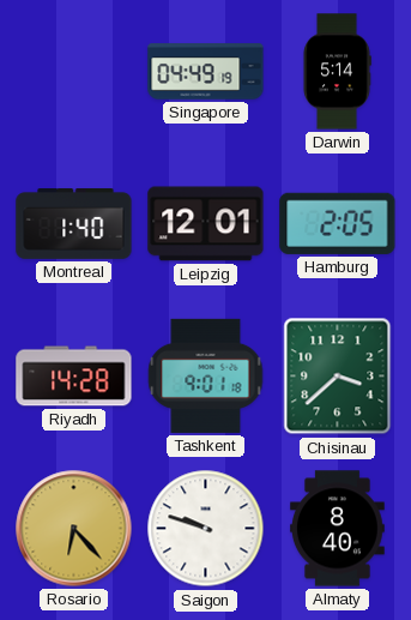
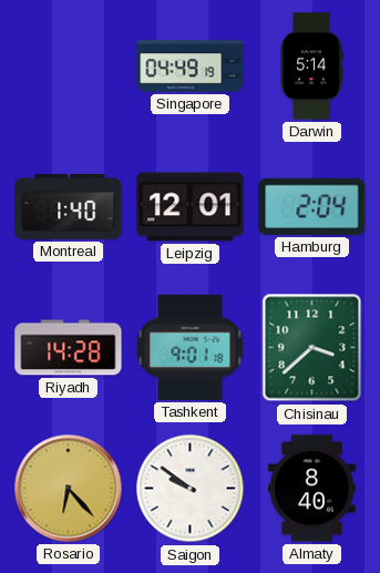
Hamburg: 2:05 -> 2:04
Saigon: 9:48 -> 9:51
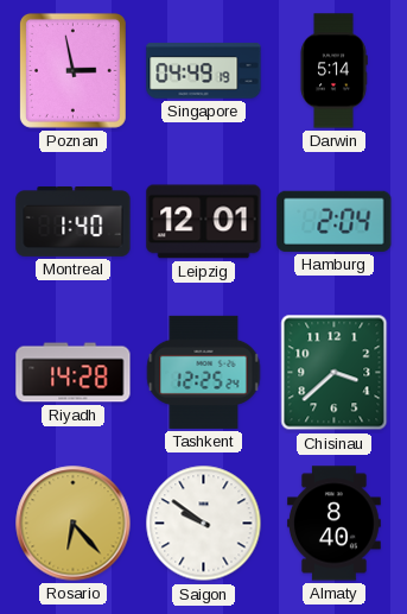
Poznan: none -> 2:58
Tashkent: 9:01 -> 12:25
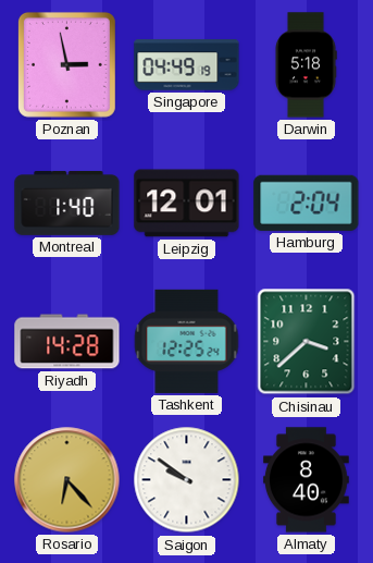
Darwin: 5:14 -> 5:18
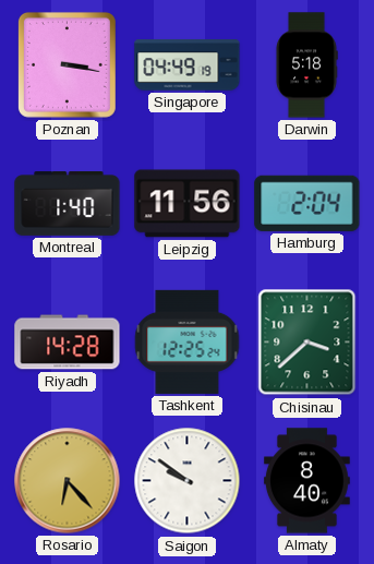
Poznan: 2:58 -> 3:17
Leipzig: 12:01 -> 11:56
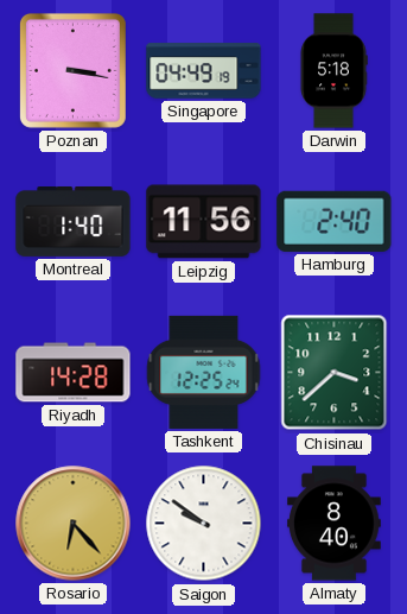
Hamburg: 2:04 -> 2:40
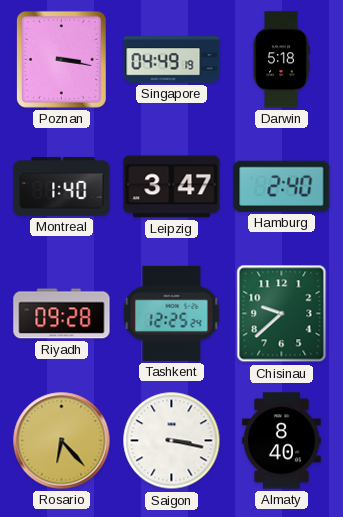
Leipzig: 11:56 -> 3:47
Riyadh: 14:28 -> 09:28
Chisinau: 3:38 -> 9:38
Saigon: 9:51 -> 3:17
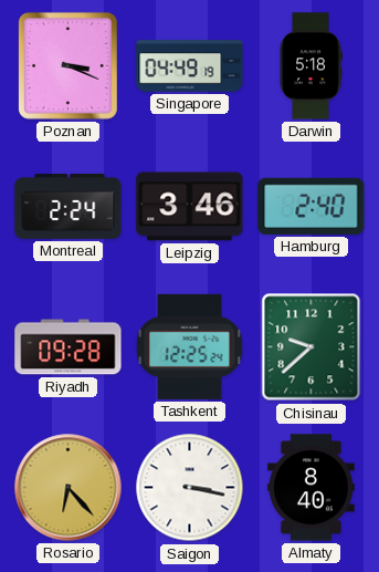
Poznan: 3:17 -> 3:19
Montreal: 1:40 -> 2:24
Leipzig: 3:47 -> 3:46
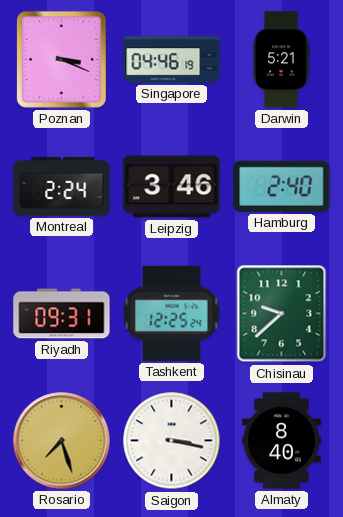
Singapore: 04:49 -> 04:46
Darwin: 5:18 -> 5:21
Riyadh: 09:28 -> 09:31
Rosario: 6:23 -> 7:27
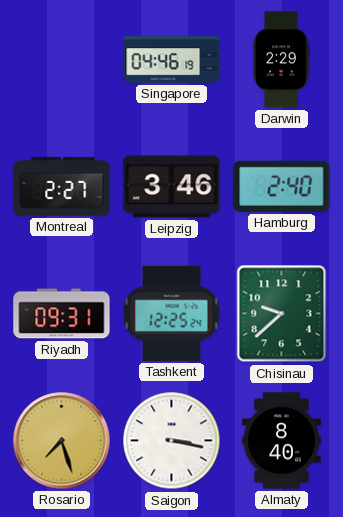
Poznan: 3:19 -> none
Darwin: 5:21 -> 2:29
Montreal: 2:24 -> 2:27
